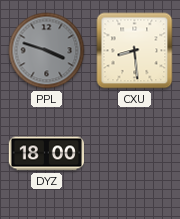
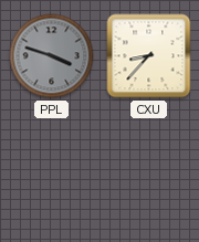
CXU: 8:29 -> 8:37
DYZ: 18:00 -> none
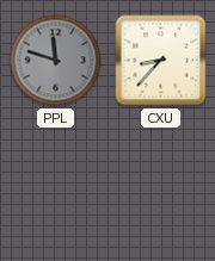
PPL: 3:48 -> 11:48
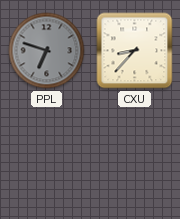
PPL: 11:48 -> 6:48
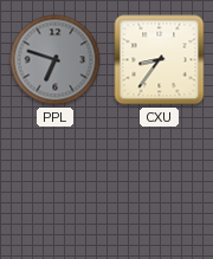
CXU: 8:37 -> 8:36
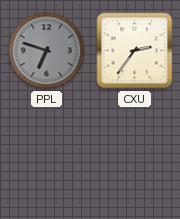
CXU: 8:36 -> 2:36
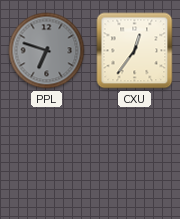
CXU: 2:36 -> 12:36
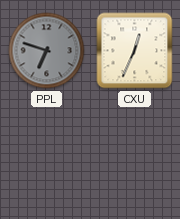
CXU: 12:36 -> 12:34
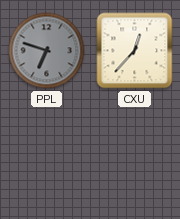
CXU: 12:34 -> 12:37
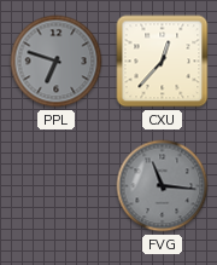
FVG: none -> 11:16
